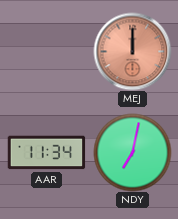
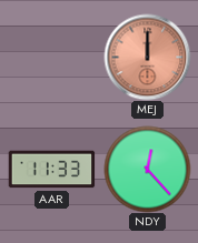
AAR: 11:34 -> 11:33
NDY: 7:02 -> 12:23
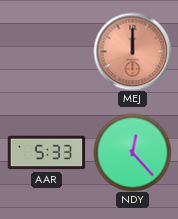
AAR: 11:33 -> 5:33
